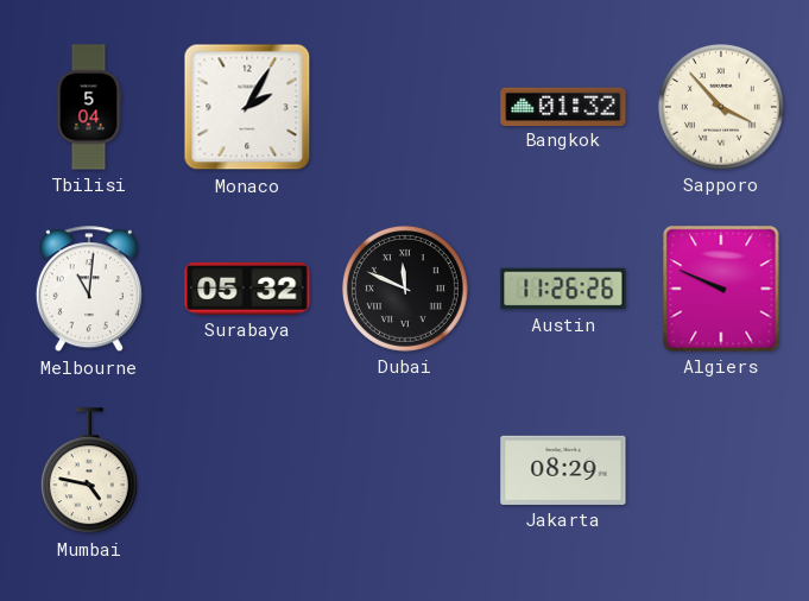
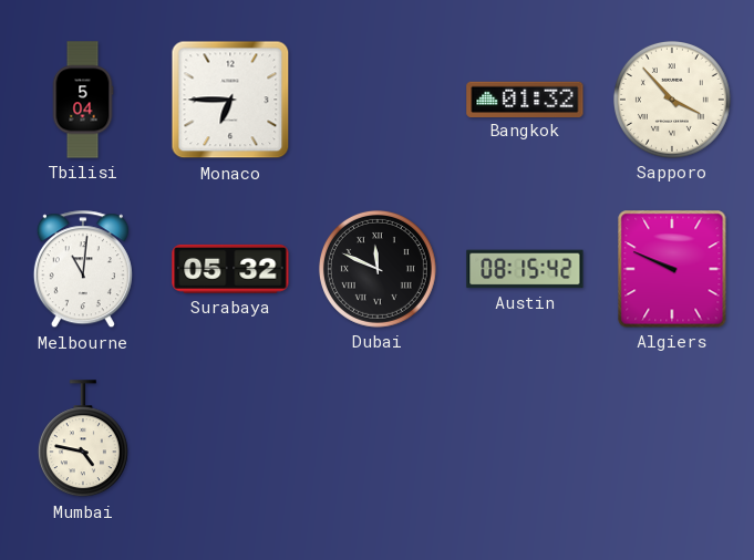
Monaco: 2:05 -> 6:45
Austin: 11:26 -> 08:15
Jakarta: 08:29 -> none
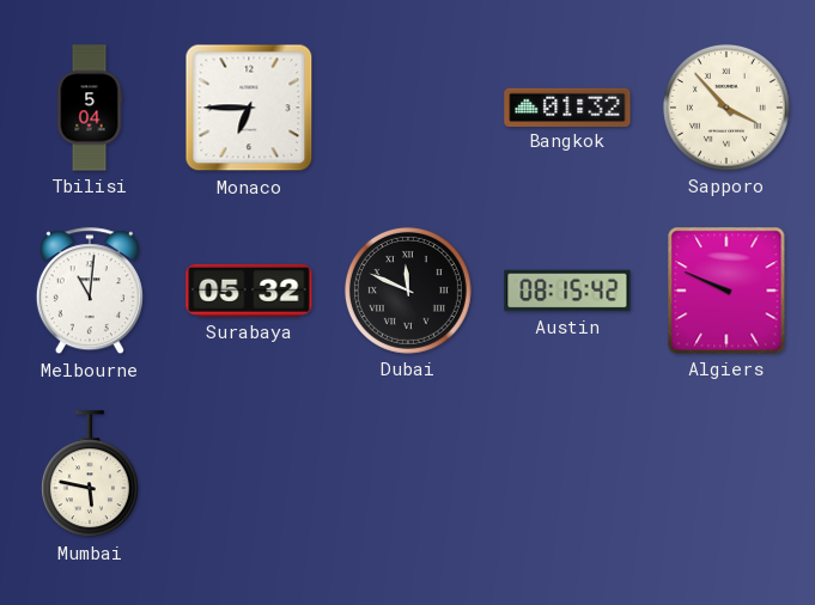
Mumbai: 4:47 -> 5:47
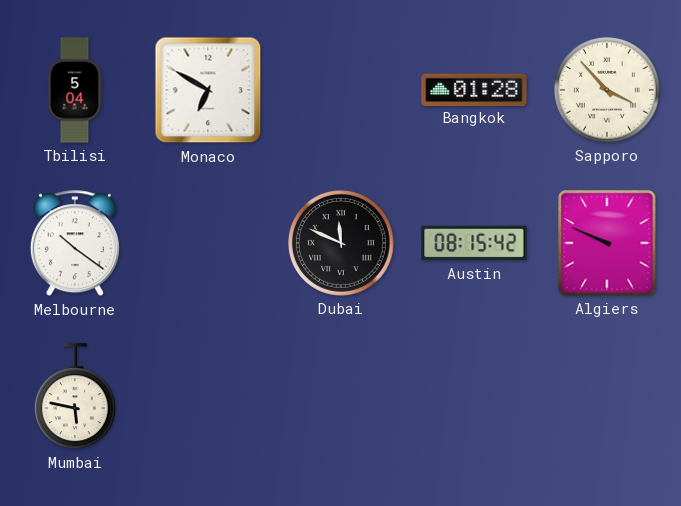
Monaco: 6:45 -> 6:50
Bangkok: 01:32 -> 01:28
Melbourne: 11:01 -> 10:21
Surabaya: 05:32 -> none
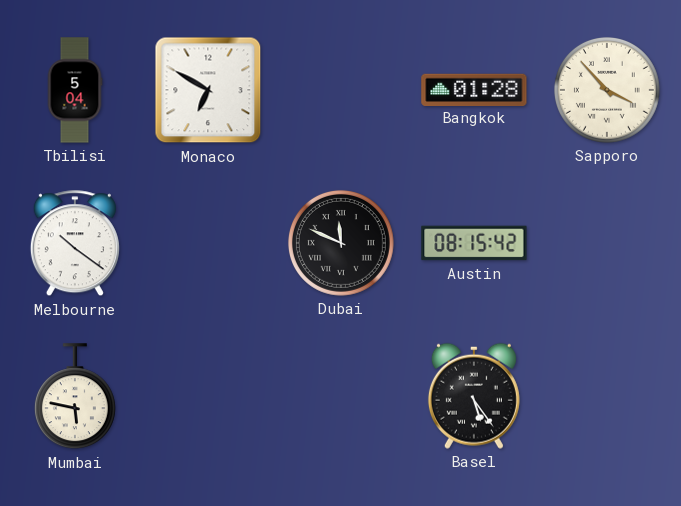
Algiers: 9:49 -> none
Basel: none -> 5:24
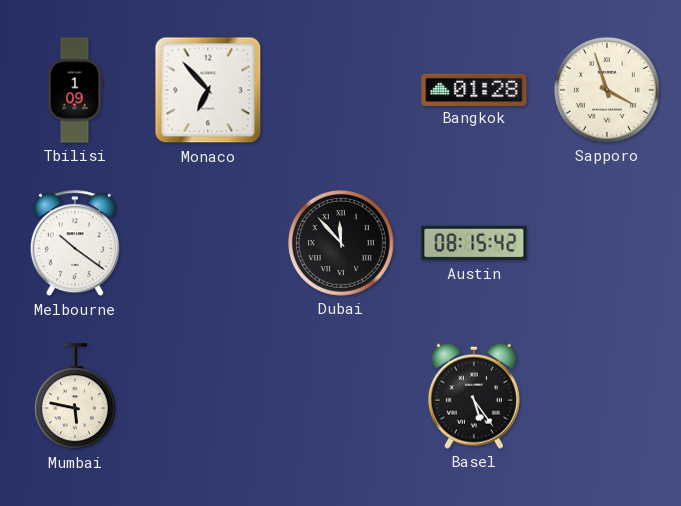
Tbilisi: 5:04 -> 1:09
Monaco: 6:50 -> 6:53
Sapporo: 3:53 -> 3:57
Dubai: 11:49 -> 11:53
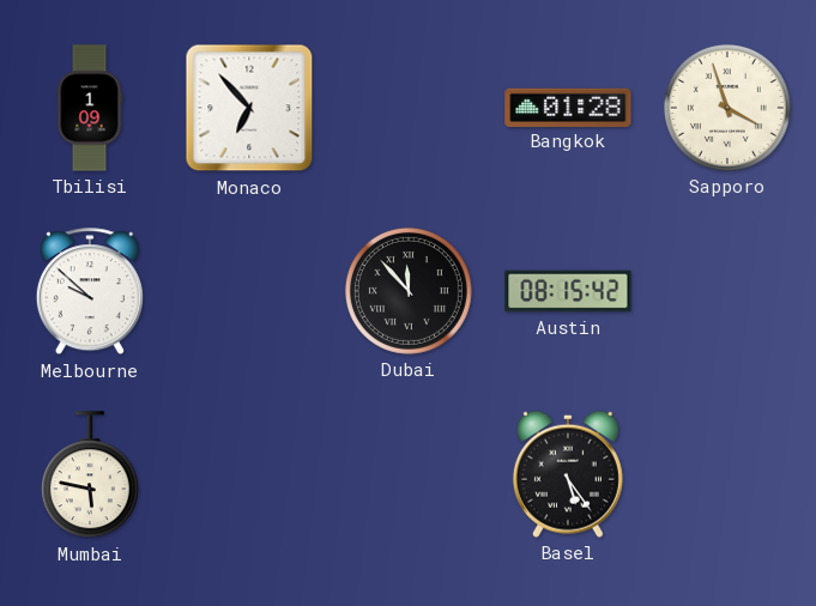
Melbourne: 10:21 -> 9:52
